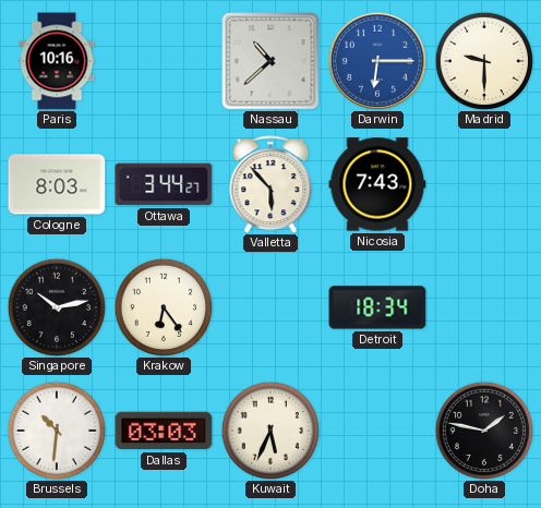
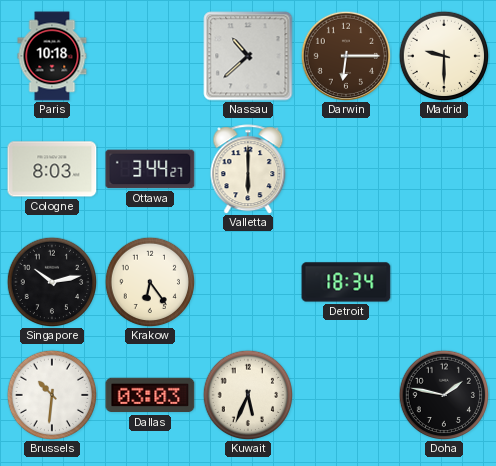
Paris: 10:16 -> 10:18
Darwin dial: blue -> brown
Valletta: 5:53 -> 6:00
Nicosia: 7:43 -> none
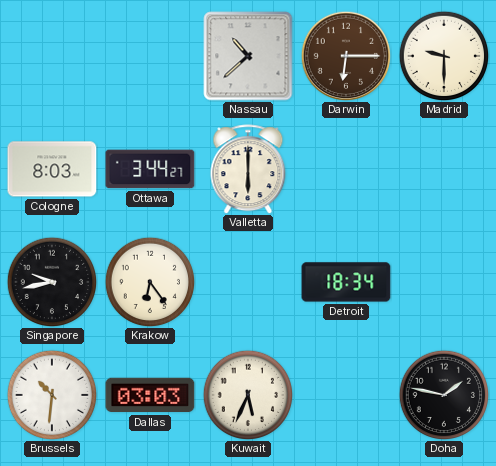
Paris: 10:18 -> none
Singapore: 10:13 -> 9:43
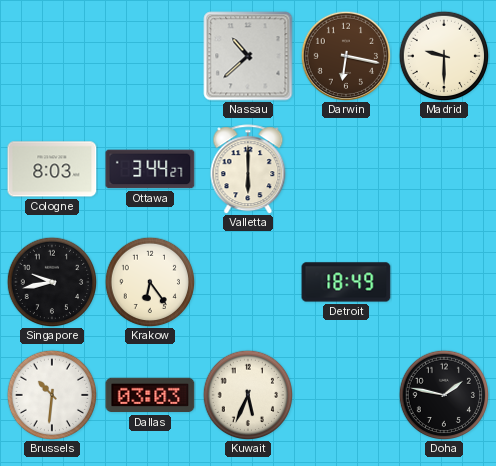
Darwin: 6:15 -> 6:17
Detroit: 18:34 -> 18:49
